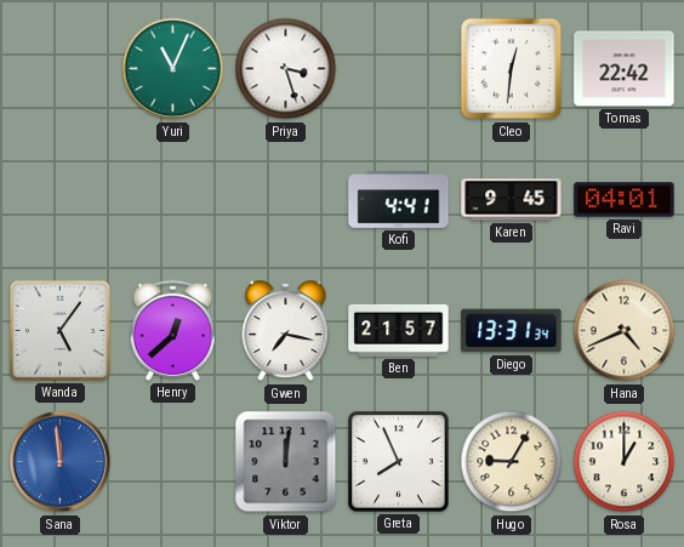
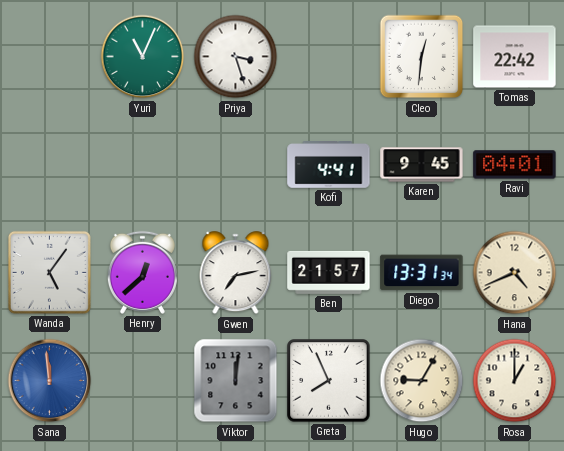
Gwen: 7:17 -> 7:13
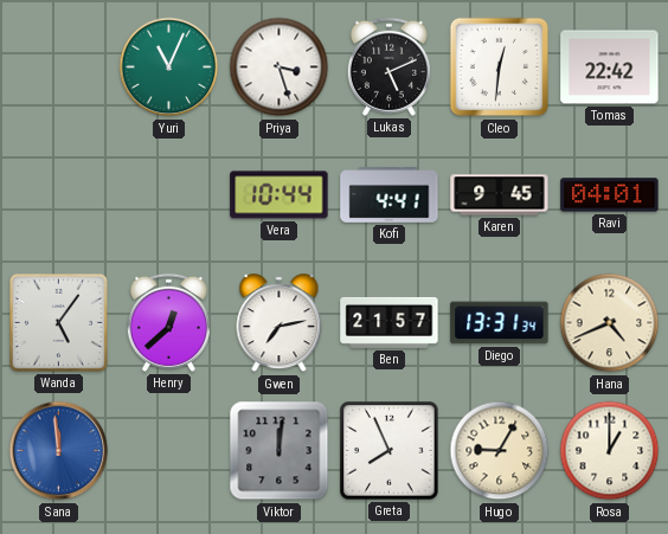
Lukas: none -> 5:11
Vera: none -> 10:44
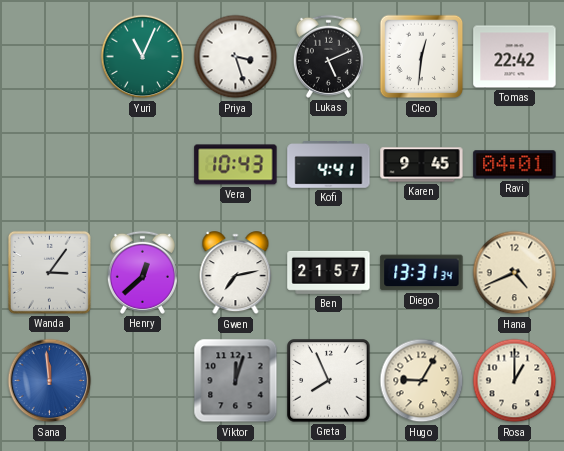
Vera: 10:44 -> 10:43
Wanda: 5:06 -> 3:06
Viktor: 12:01 -> 12:03
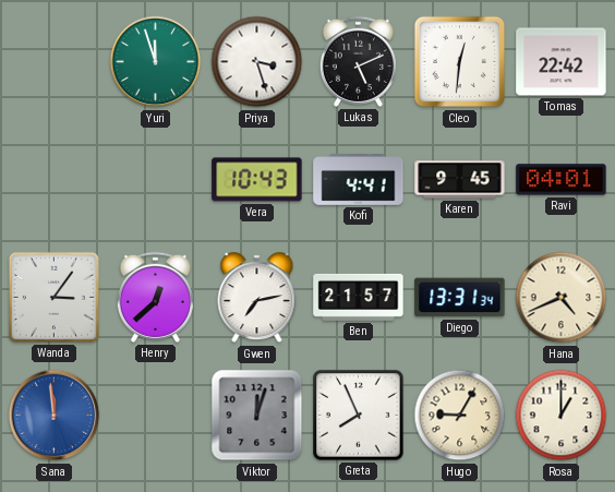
Yuri: 11:04 -> 11:57
